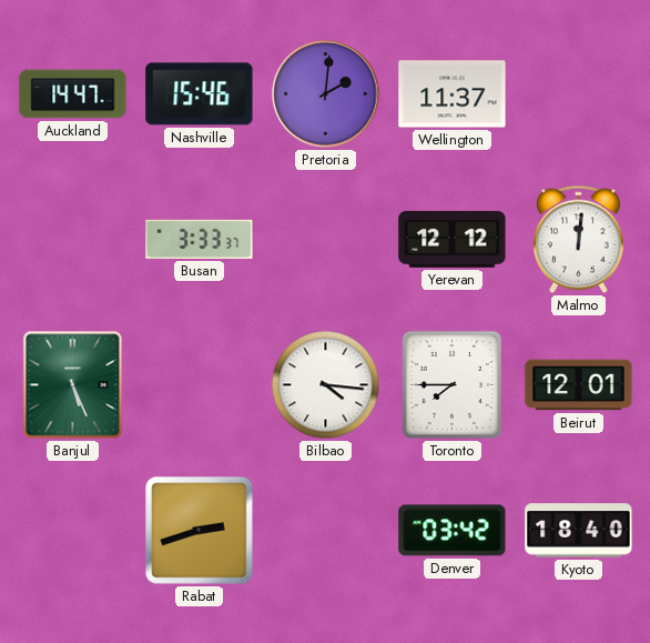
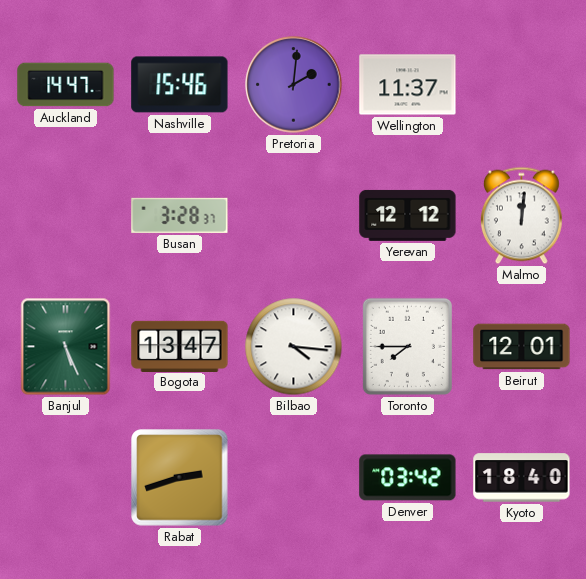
Busan: 3:33 -> 3:28
Bogota: none -> 13:47
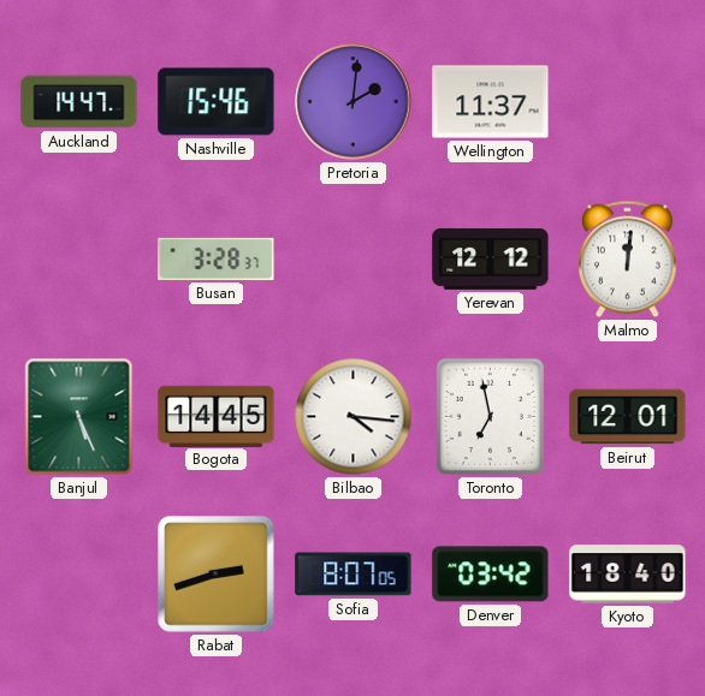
Bogota: 13:47 -> 14:45
Toronto: 7:45 -> 6:58
Sofia: none -> 8:07
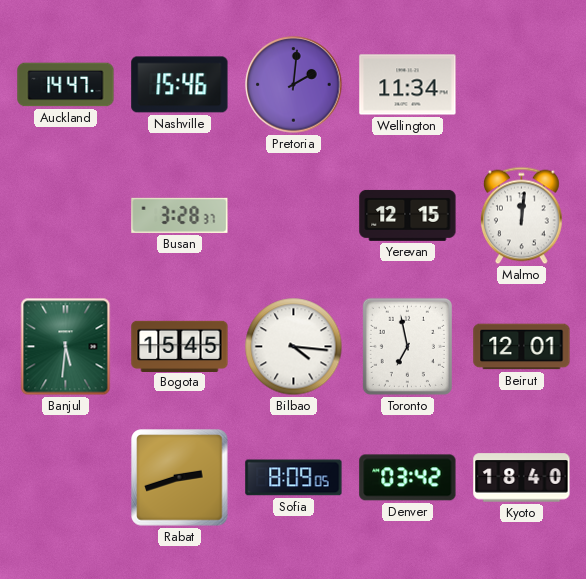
Wellington: 11:37 -> 11:34
Yerevan: 12:12 -> 12:15
Banjul: 5:26 -> 5:31
Bogota: 14:45 -> 15:45
Sofia: 8:07 -> 8:09
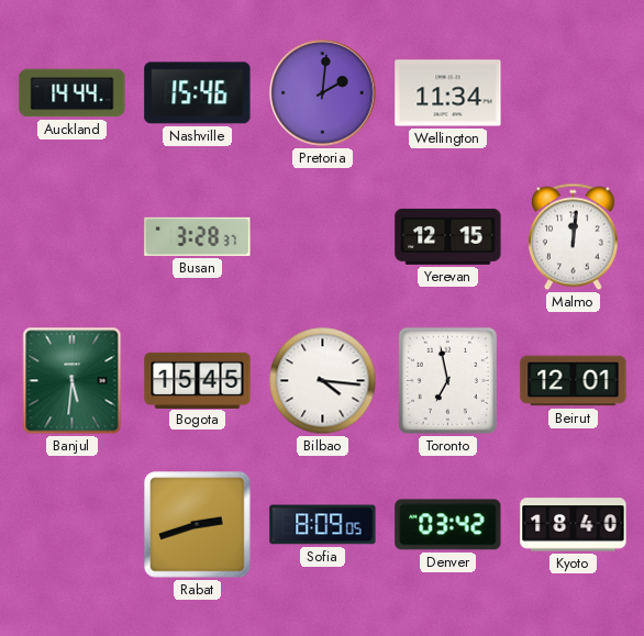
Auckland: 14:47 -> 14:44
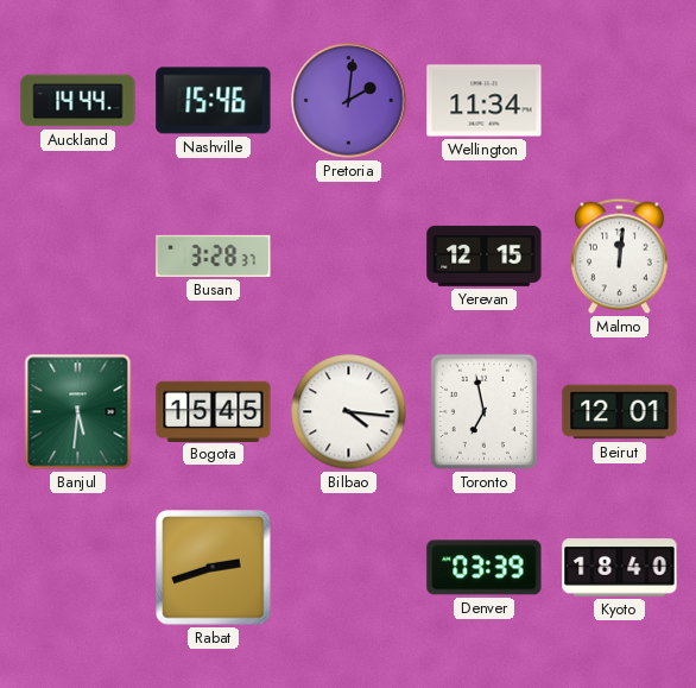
Sofia: 8:09 -> none
Denver: 03:42 -> 03:39
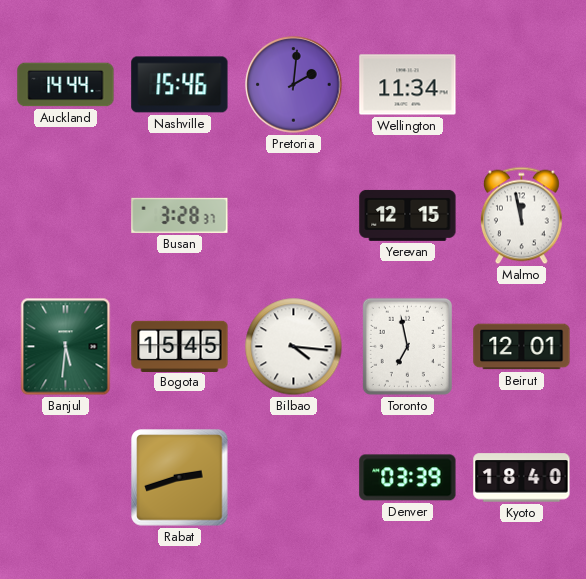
Malmo: 12:01 -> 11:58
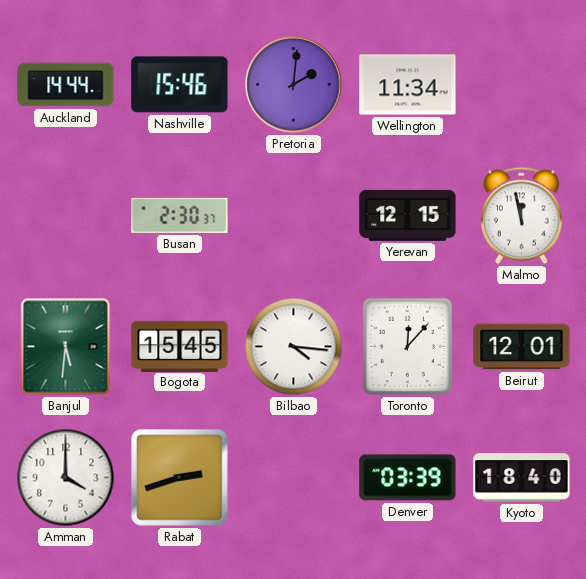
Busan: 3:28 -> 2:30
Toronto: 6:58 -> 12:07
Amman: none -> 4:00
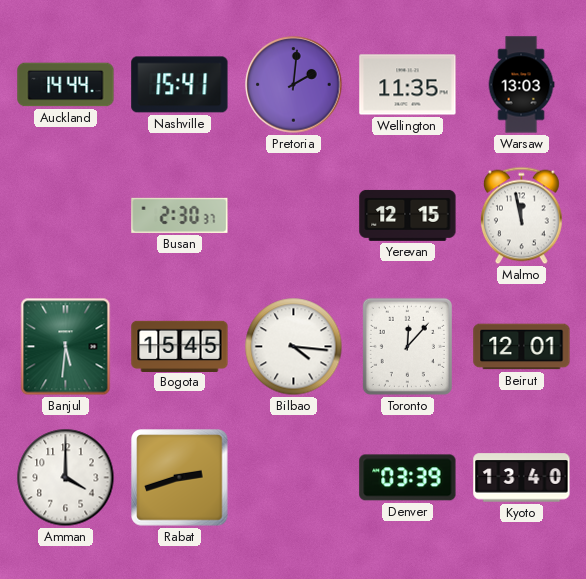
Nashville: 15:46 -> 15:41
Wellington: 11:34 -> 11:35
Warsaw: none -> 13:03
Kyoto: 18:40 -> 13:40
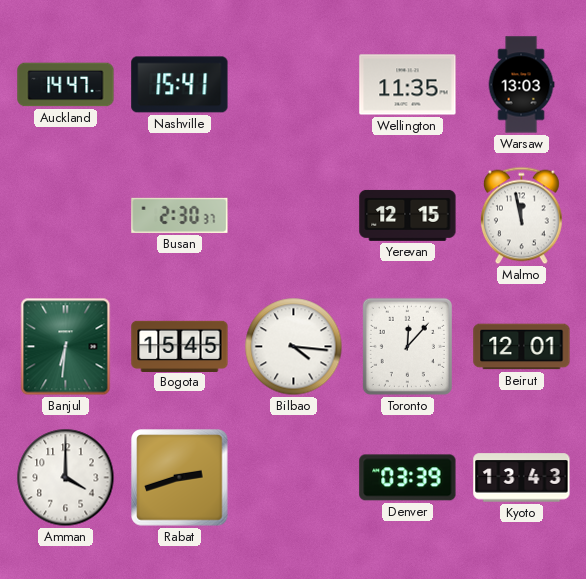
Auckland: 14:44 -> 14:47
Pretoria: 2:01 -> none
Banjul: 5:31 -> 6:31
Kyoto: 13:40 -> 13:43
